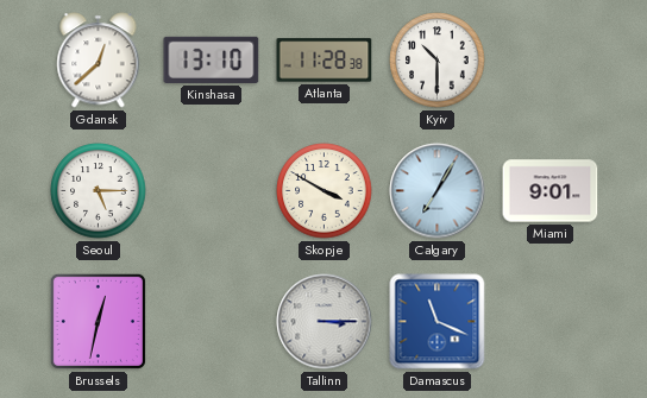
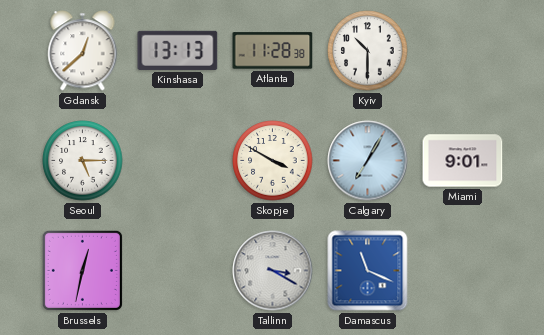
Kinshasa: 13:10 -> 13:13
Tallinn: 3:15 -> 3:20
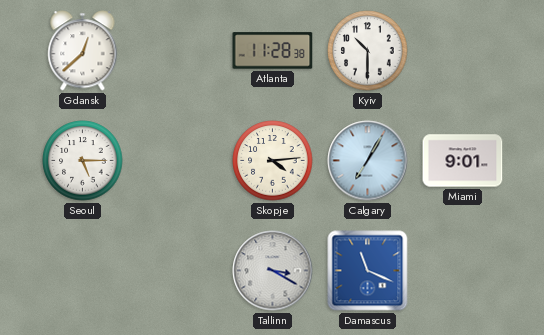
Kinshasa: 13:13 -> none
Skopje: 3:50 -> 4:14
Brussels: 12:32 -> none
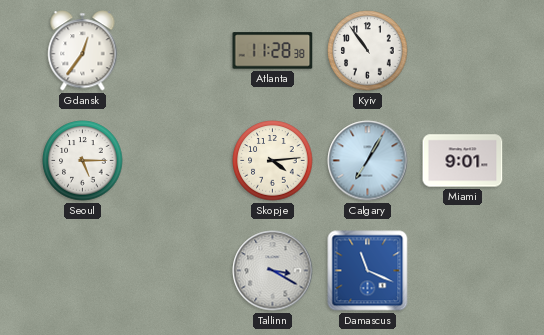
Gdansk: 12:38 -> 12:36
Kyiv: 10:30 -> 10:54
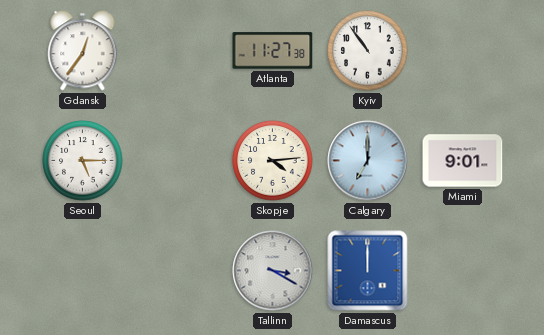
Atlanta: 11:28 -> 11:27
Calgary: 7:05 -> 7:00
Damascus: 11:19 -> 12:00
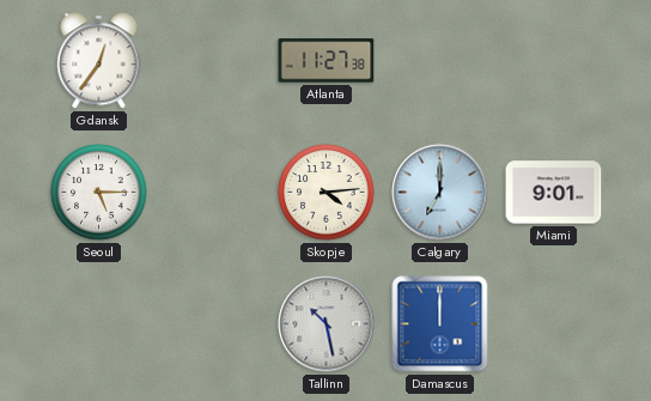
Kyiv: 10:54 -> none
Tallinn: 3:20 -> 10:28
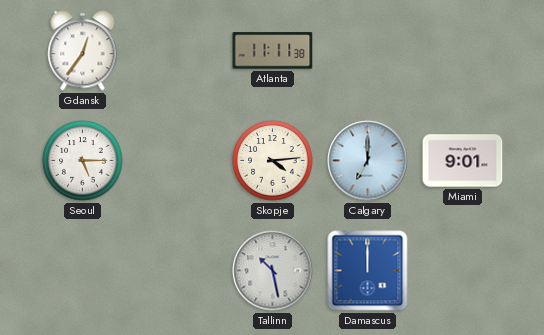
Atlanta: 11:27 -> 11:11
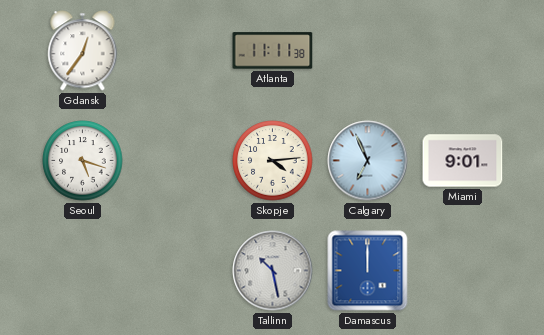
Seoul: 5:15 -> 5:18
Calgary: 7:00 -> 6:56
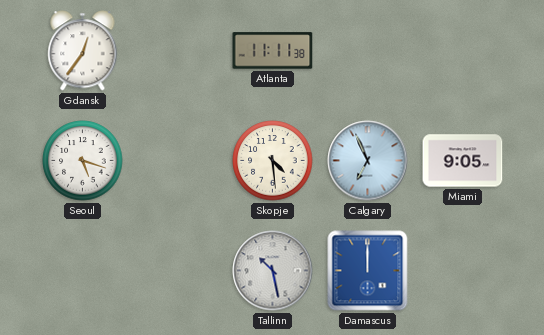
Skopje: 4:14 -> 4:29
Miami: 9:01 -> 9:05
